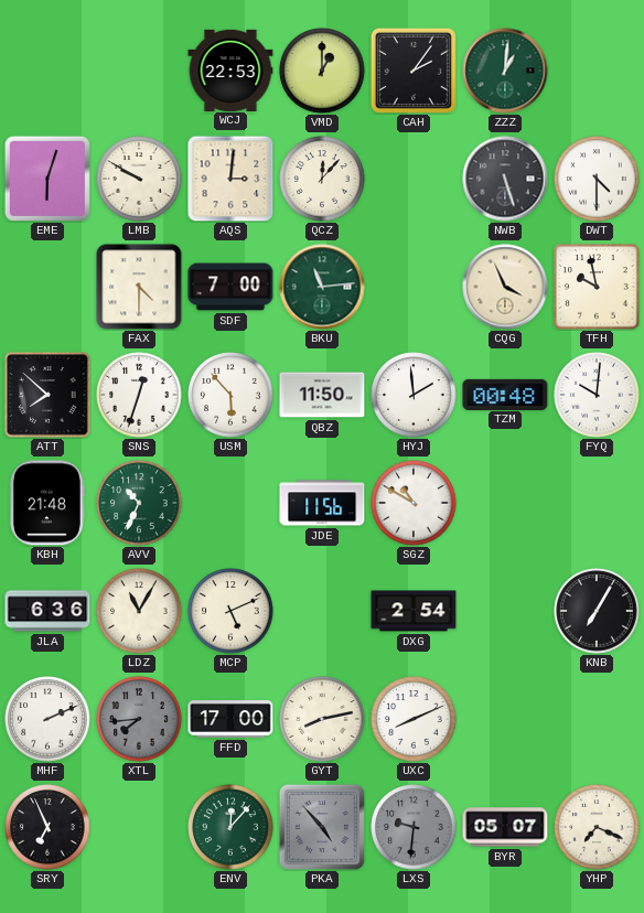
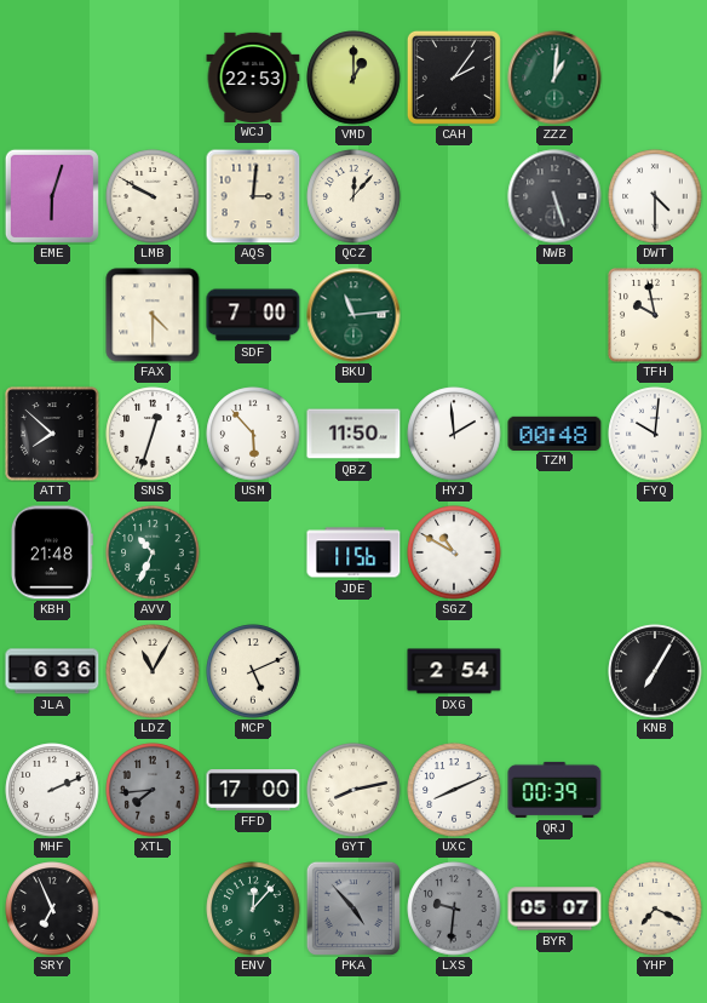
CQG: 3:56 -> none
QRJ: none -> 00:39
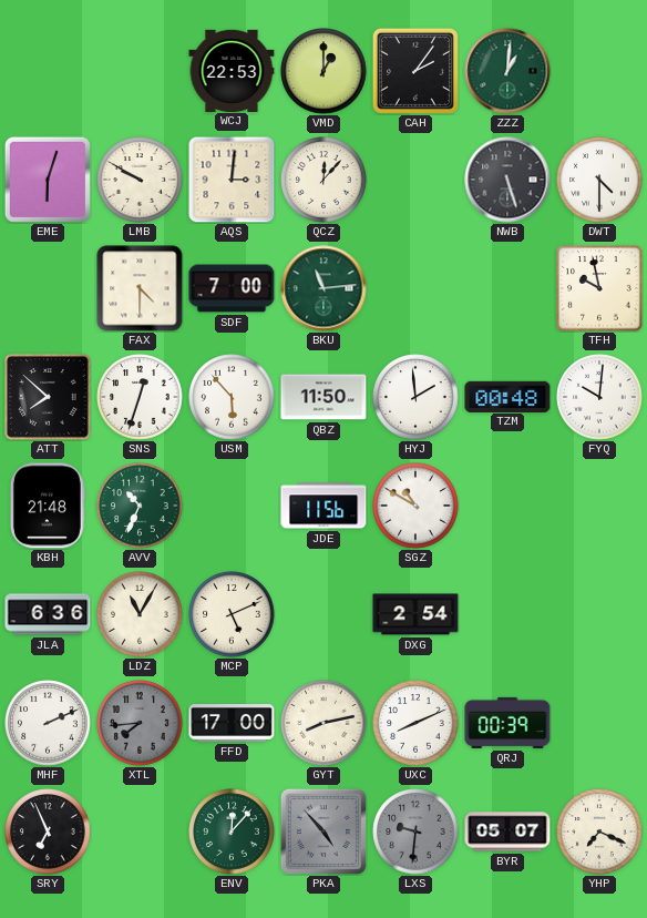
KNB: 7:05 -> none
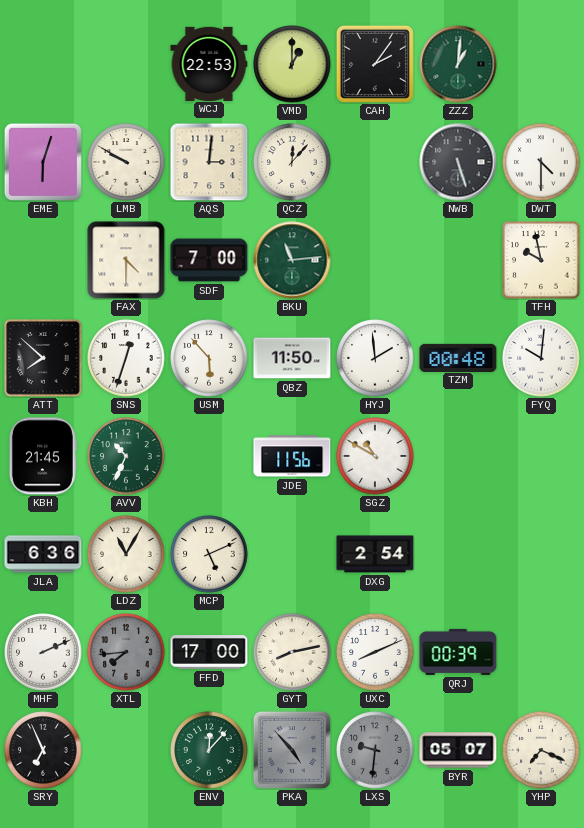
KBH: 21:48 -> 21:45
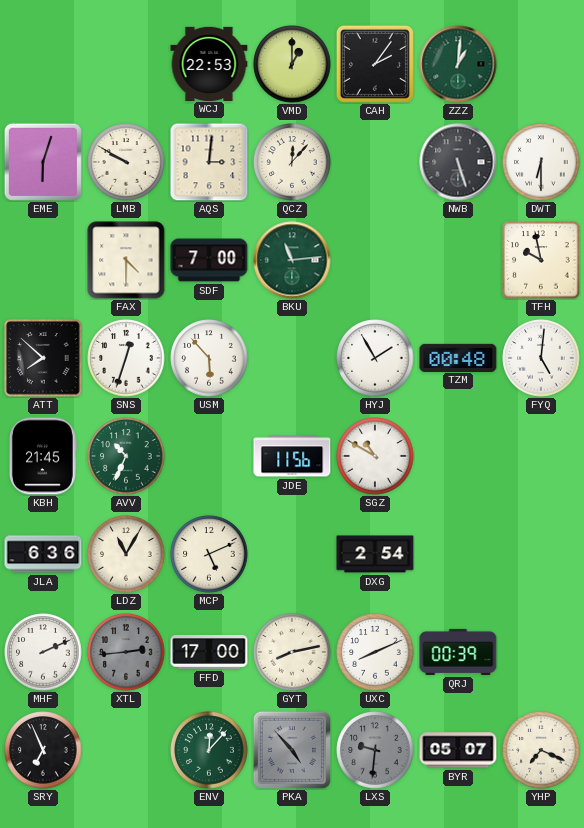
DWT: 4:30 -> 6:30
QBZ: 11:50 -> none
HYJ: 1:59 -> 1:55
FYQ: 10:01 -> 5:01
XTL: 7:44 -> 2:44
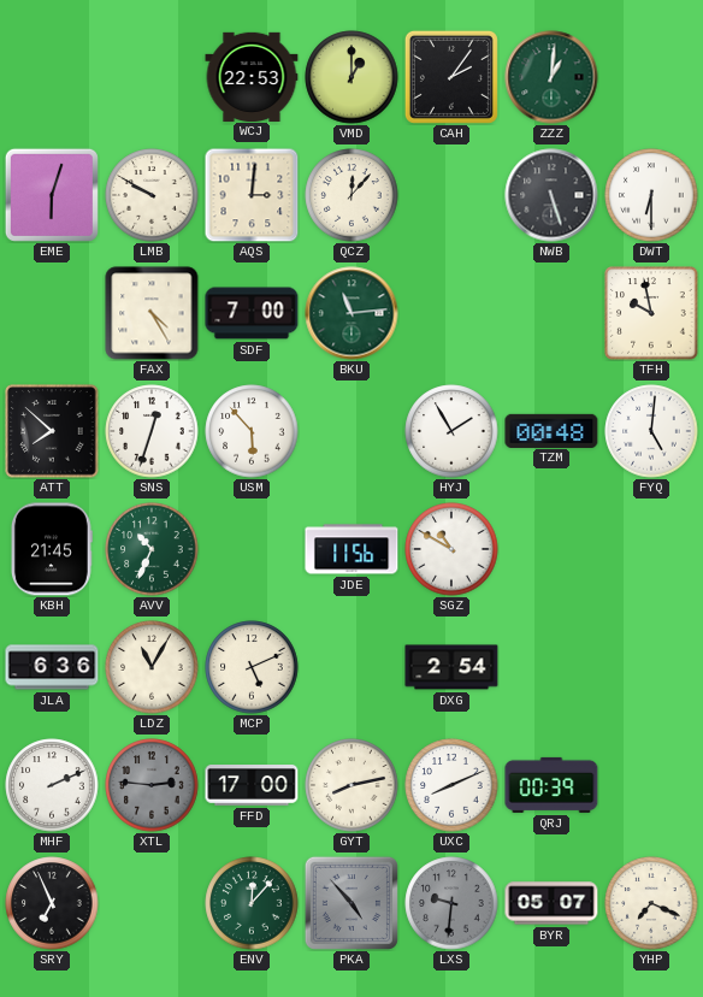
FAX: 4:30 -> 4:25
XTL: 2:44 -> 2:46
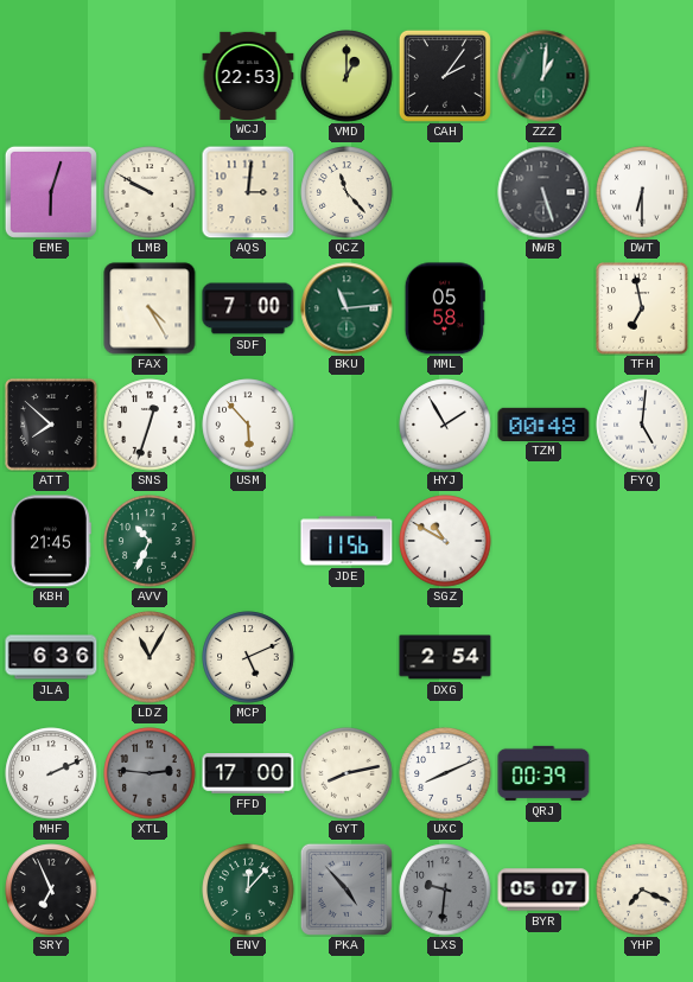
QCZ: 12:07 -> 11:23
MML: none -> 05:58
TFH: 9:58 -> 6:58
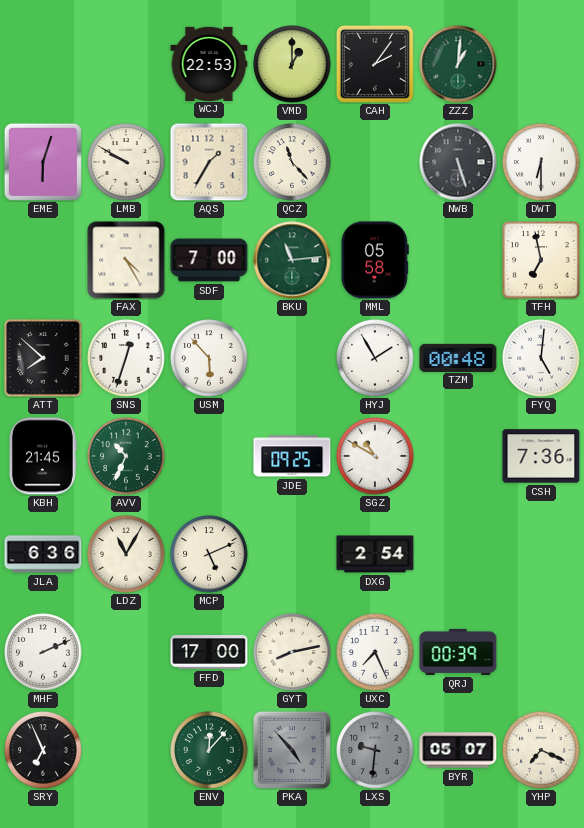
AQS: 3:01 -> 1:35
JDE: 11:56 -> 09:25
CSH: none -> 7:36
XTL: 2:46 -> none
UXC: 8:11 -> 7:26
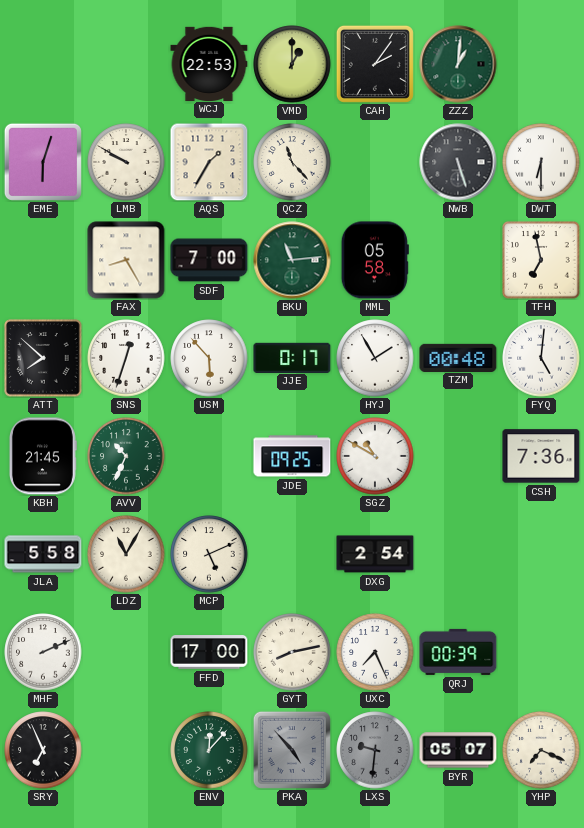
FAX: 4:25 -> 8:25
JJE: none -> 0:17
JLA: 6:36 -> 5:58
